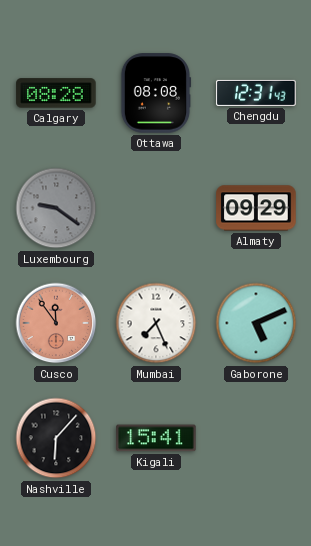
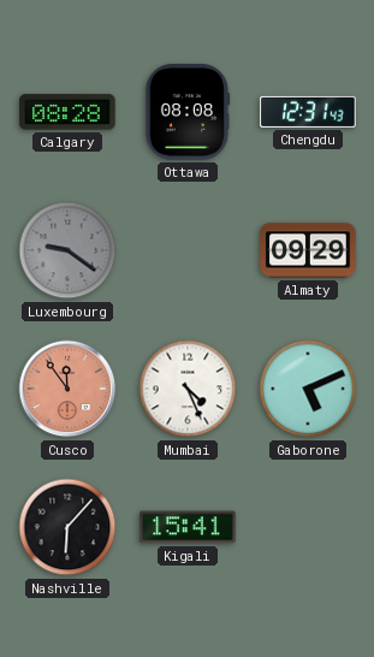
Mumbai: 7:26 -> 4:26
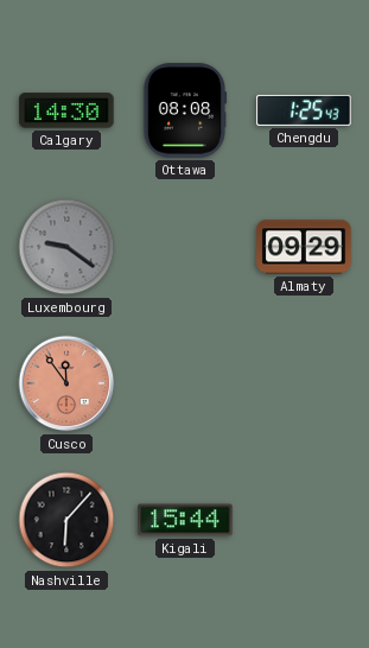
Calgary: 08:28 -> 14:30
Chengdu: 12:31 -> 1:25
Mumbai: 4:26 -> none
Gaborone: 5:11 -> none
Kigali: 15:41 -> 15:44
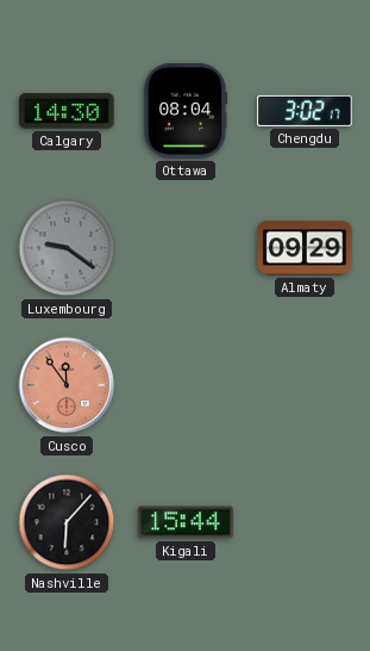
Ottawa: 08:08 -> 08:04
Chengdu: 1:25 -> 3:02
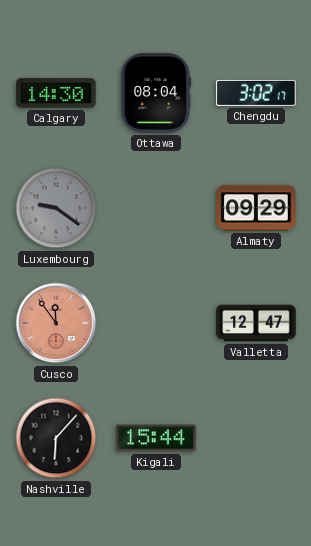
Valletta: none -> 12:47
